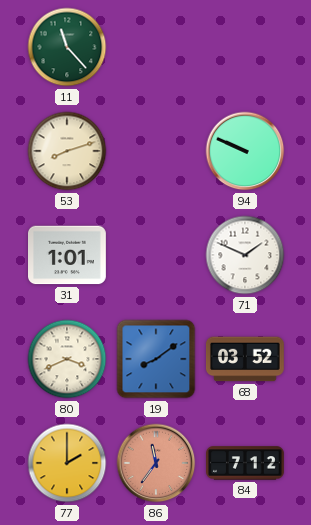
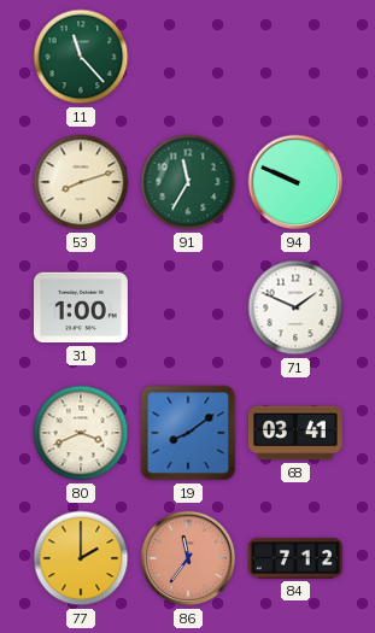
91: none -> 11:35
31: 1:01 -> 1:00
68: 03:52 -> 03:41
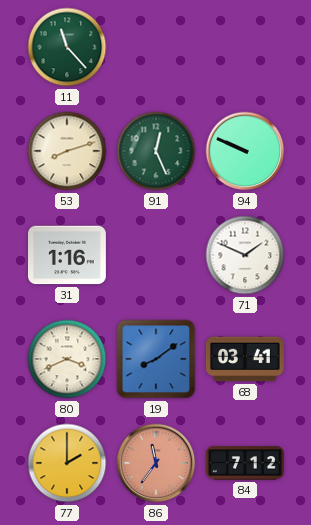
91: 11:35 -> 12:26
31: 1:00 -> 1:16
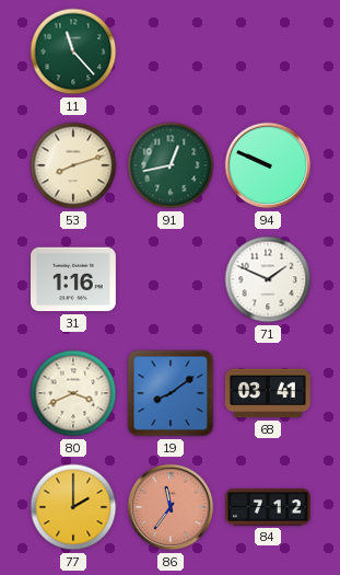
91: 12:26 -> 12:43
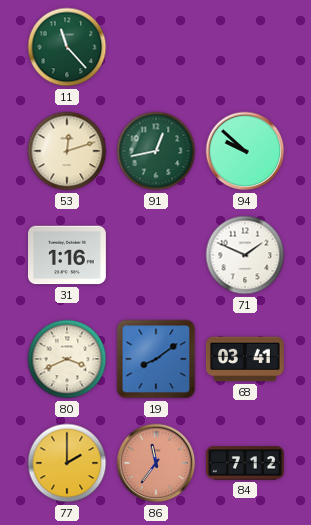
53: 8:12 -> 12:12
94: 9:49 -> 9:52
